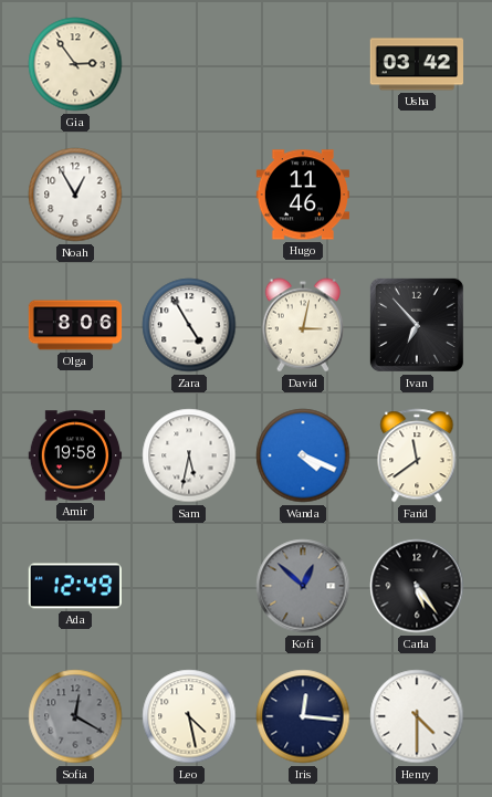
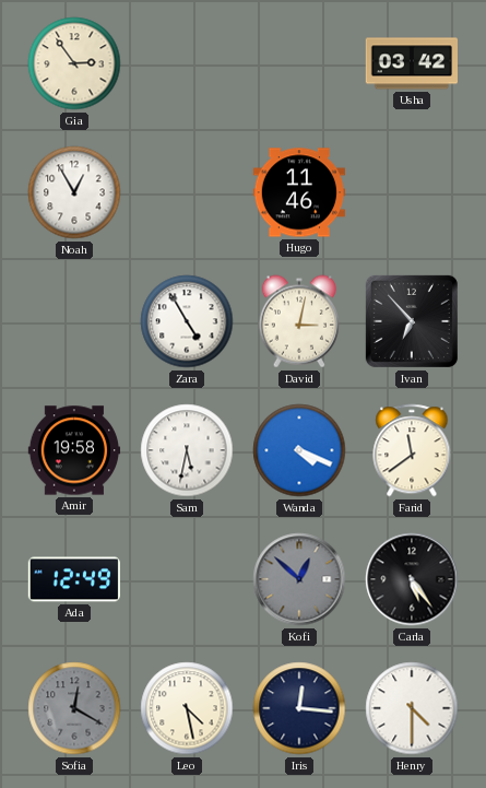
Olga: 8:06 -> none
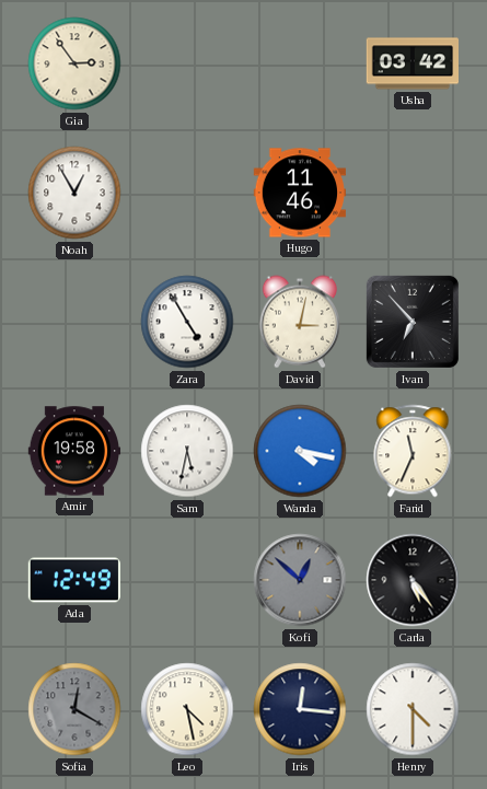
Wanda: 4:19 -> 4:17
Farid: 11:39 -> 11:34
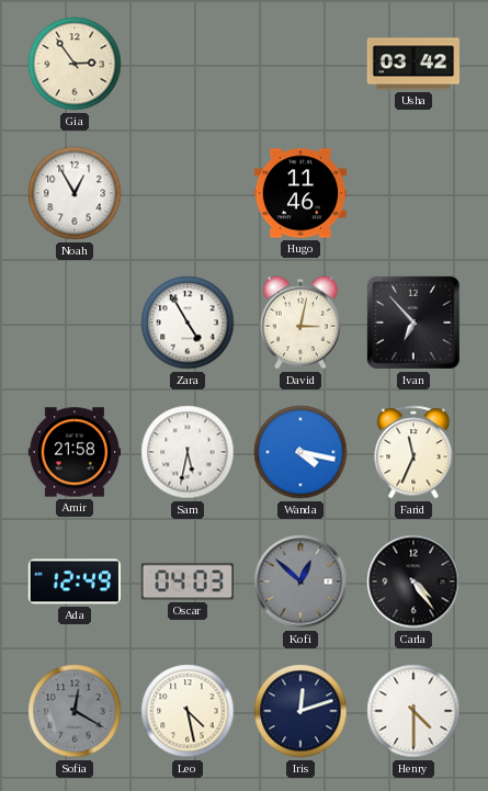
Amir: 19:58 -> 21:58
Oscar: none -> 04:03
Carla: 5:24 -> 4:24
Iris: 12:16 -> 12:12
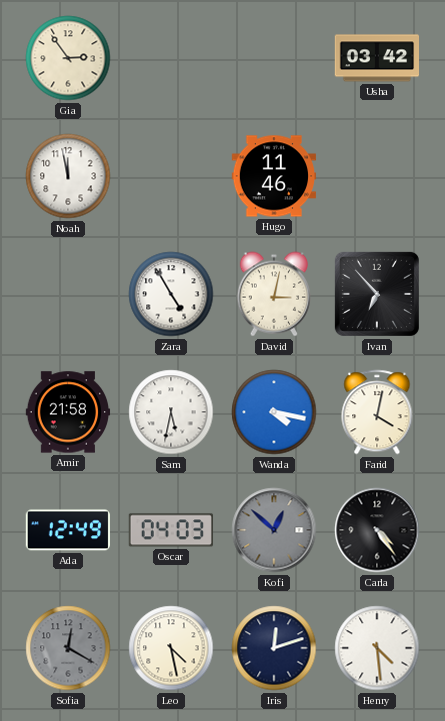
Noah: 12:55 -> 11:58
Farid: 11:34 -> 4:02
Henry: 4:30 -> 4:29
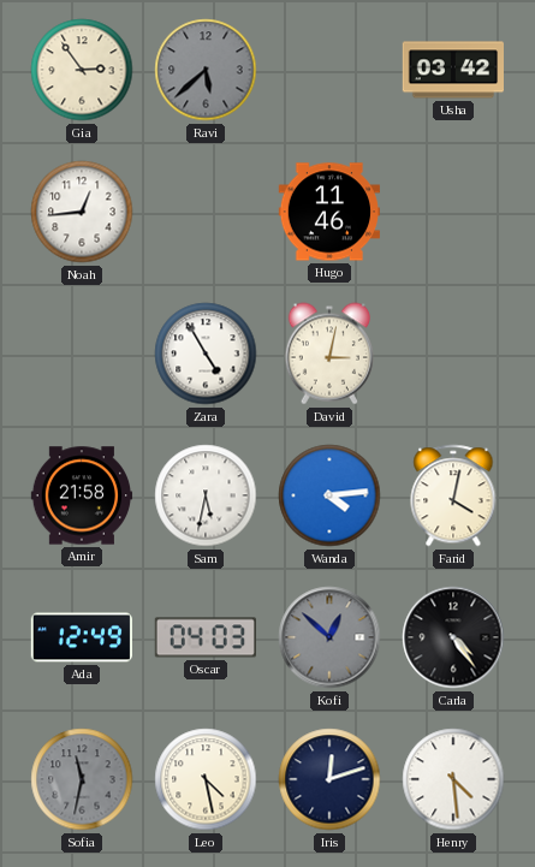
Ravi: none -> 5:38
Noah: 11:58 -> 12:44
Ivan: 6:53 -> none
Wanda: 4:17 -> 4:14
Sofia: 12:20 -> 11:32
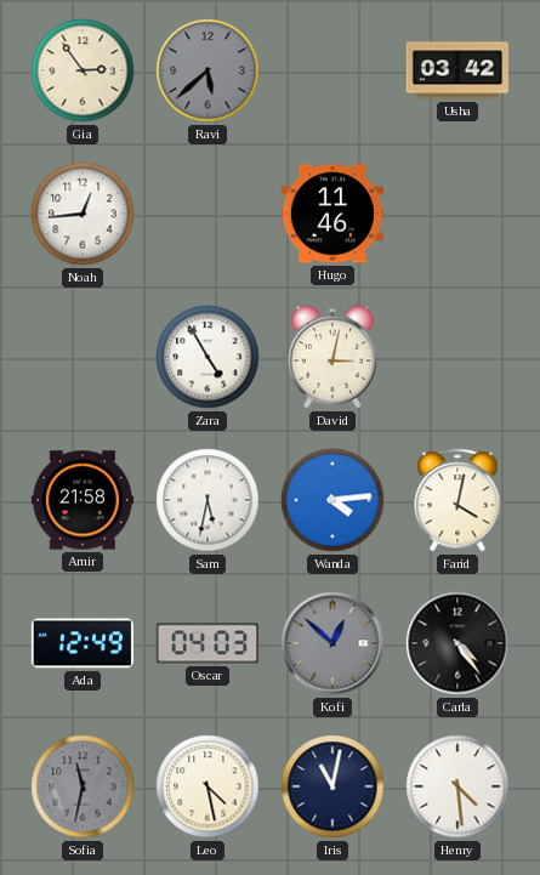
Iris: 12:12 -> 11:02
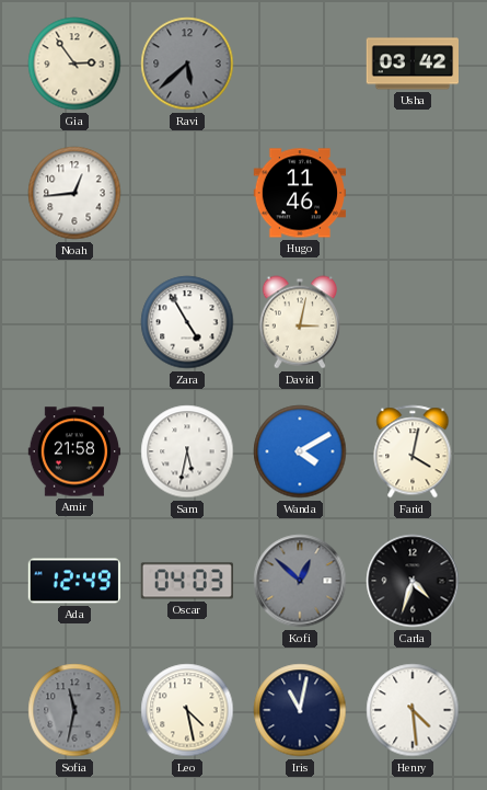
Wanda: 4:14 -> 4:10
Carla: 4:24 -> 4:33
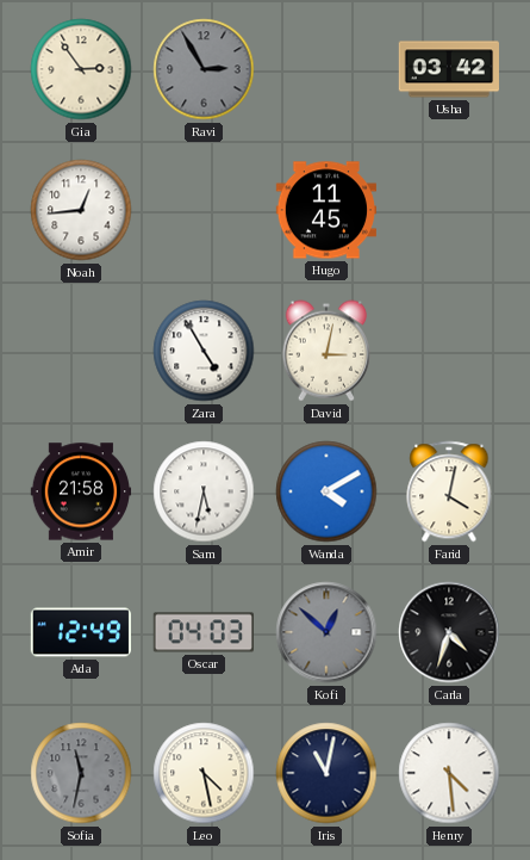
Ravi: 5:38 -> 2:55
Hugo: 11:46 -> 11:45
